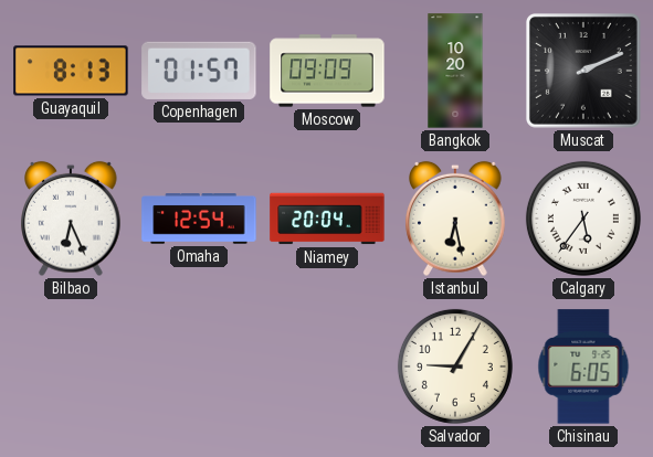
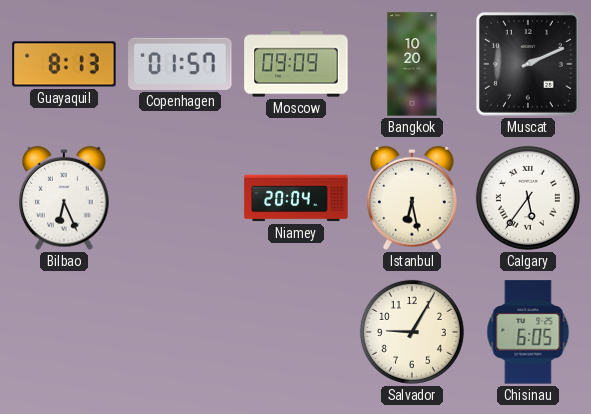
Omaha: 12:54 -> none
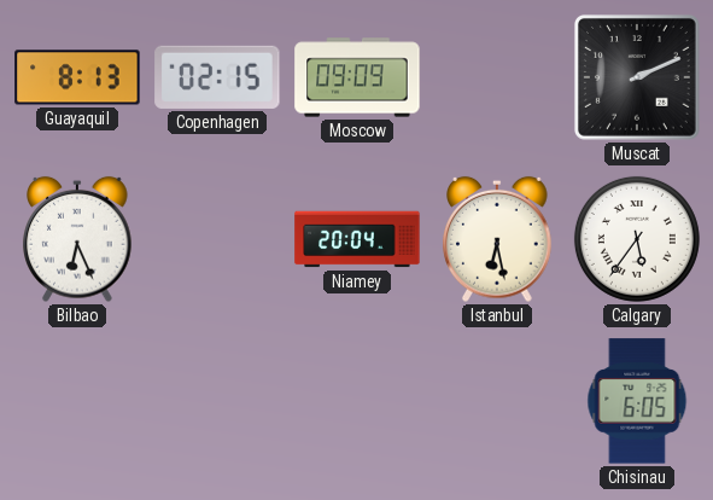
Copenhagen: 01:57 -> 02:15
Bangkok: 10:20 -> none
Salvador: 9:05 -> none
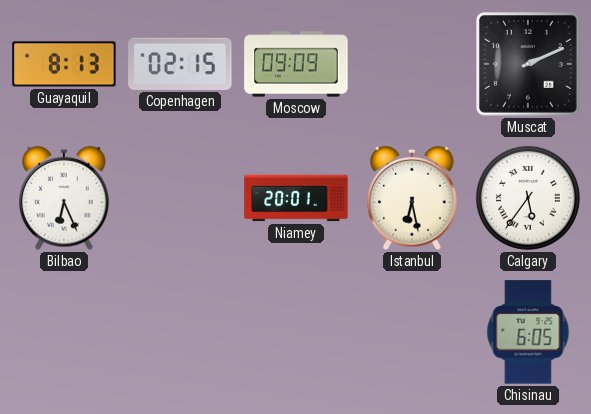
Niamey: 20:04 -> 20:01
